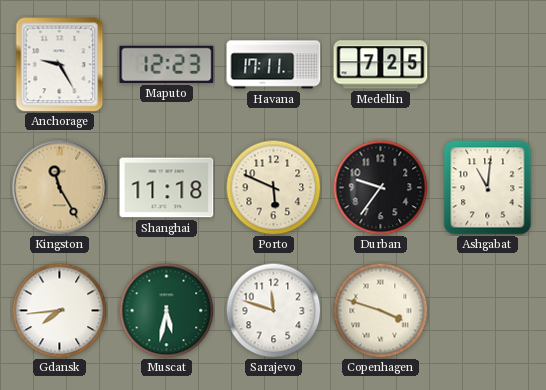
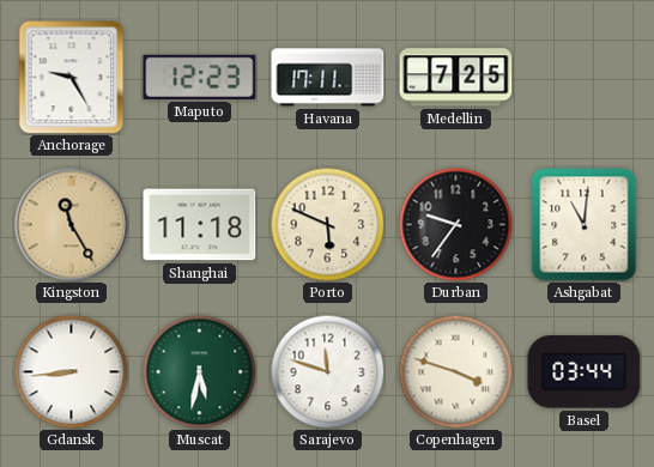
Gdansk: 7:44 -> 8:44
Basel: none -> 03:44
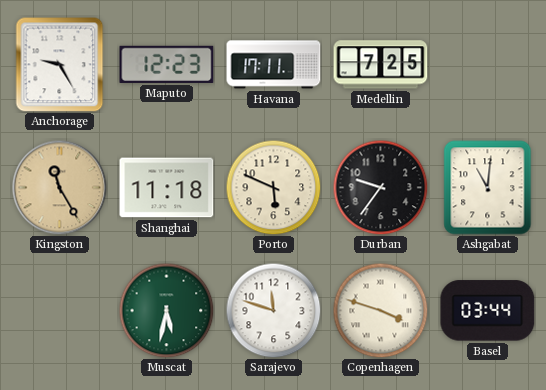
Gdansk: 8:44 -> none
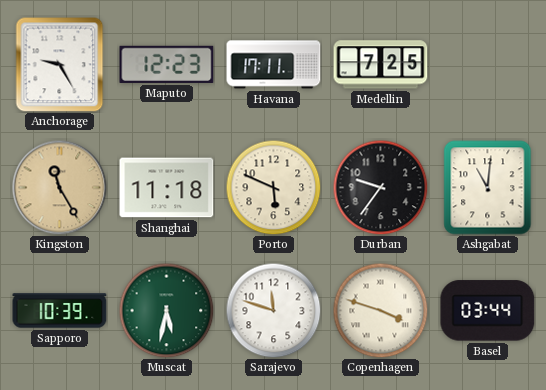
Sapporo: none -> 10:39
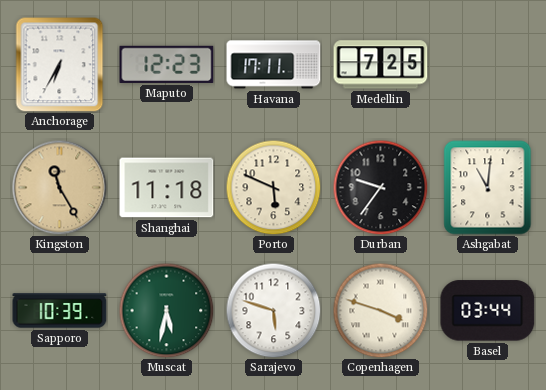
Anchorage: 9:25 -> 6:35
Sarajevo: 11:48 -> 5:48
